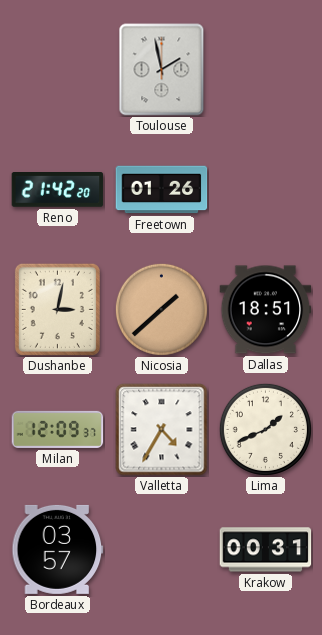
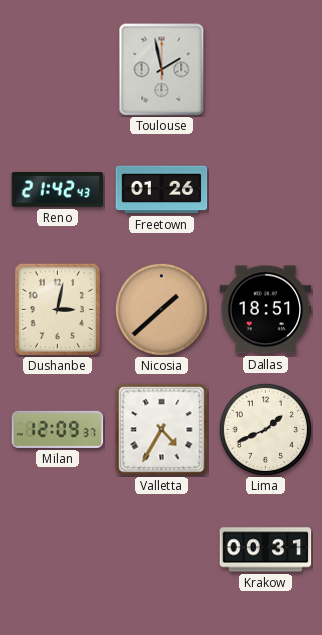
Reno: 21:42:20 -> 21:42:43
Bordeaux: 03:57 -> none
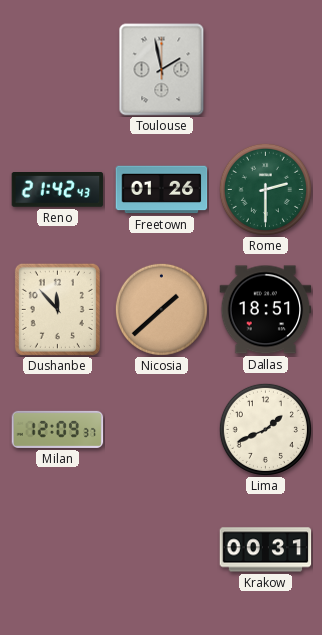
Rome: none -> 2:30
Dushanbe: 3:02 -> 11:53
Valletta: 4:35 -> none
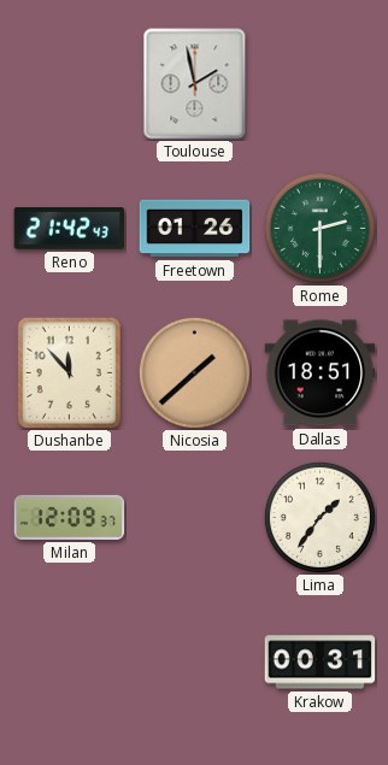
Lima: 1:41 -> 1:36
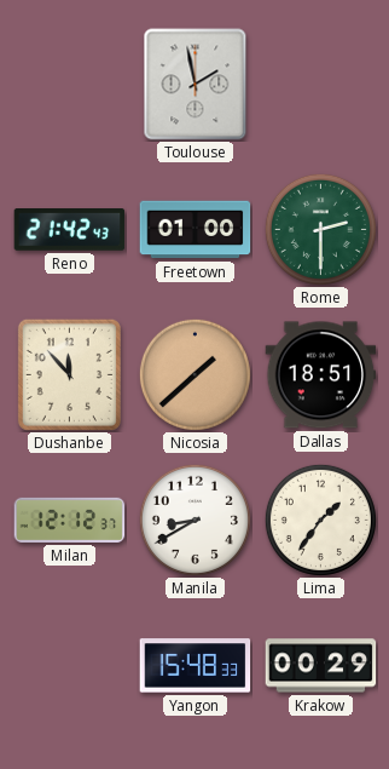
Freetown: 01:26 -> 01:00
Milan: 12:09 -> 12:12
Manila: none -> 8:40
Yangon: none -> 15:48
Krakow: 00:31 -> 00:29
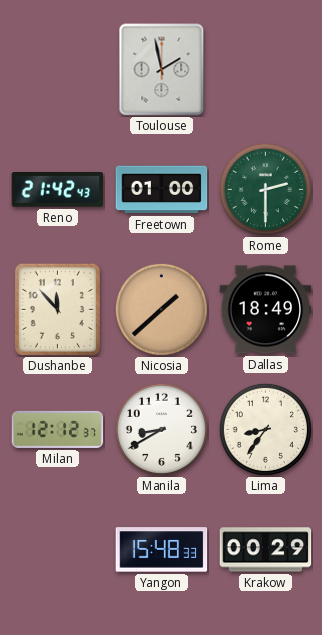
Dallas: 18:51 -> 18:49
Lima: 1:36 -> 8:36
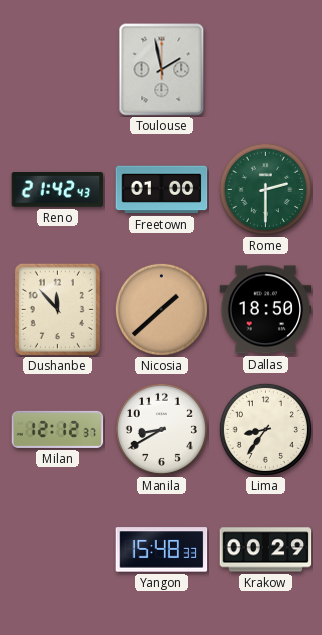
Dallas: 18:49 -> 18:50
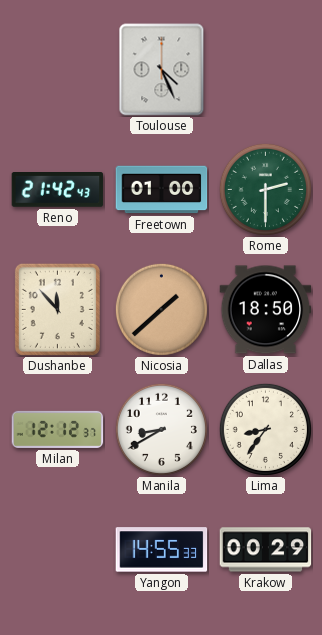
Toulouse: 1:58 -> 4:26
Yangon: 15:48 -> 14:55
